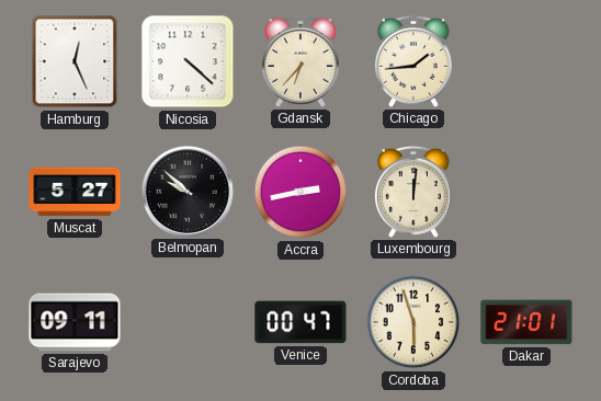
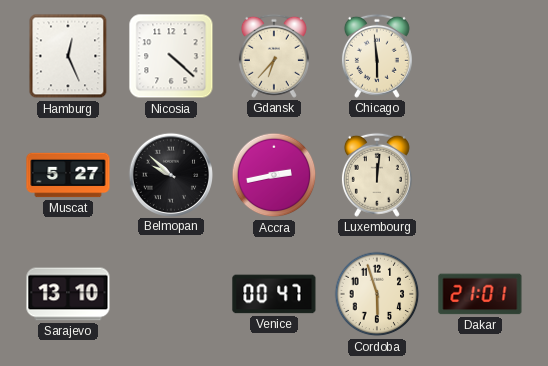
Chicago: 1:44 -> 5:59
Sarajevo: 09:11 -> 13:10
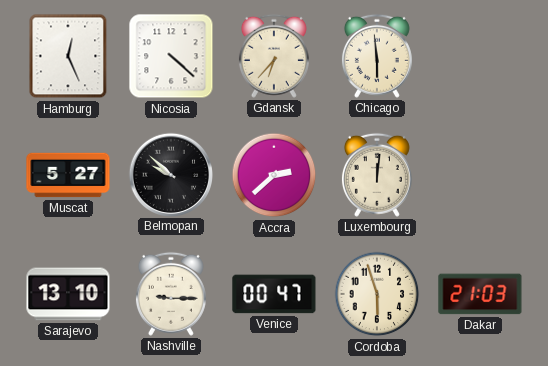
Accra: 2:43 -> 2:38
Nashville: none -> 9:15
Dakar: 21:01 -> 21:03
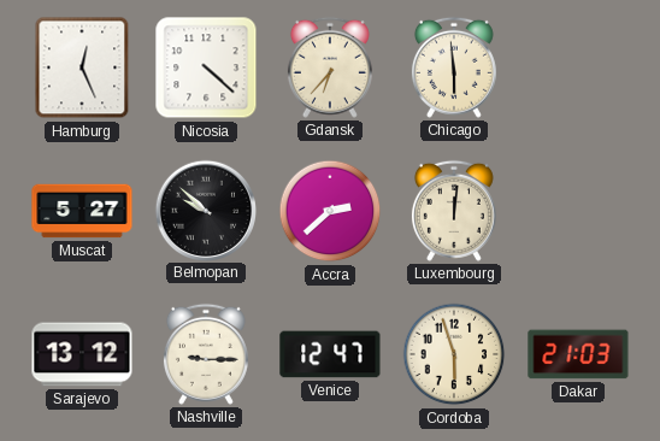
Sarajevo: 13:10 -> 13:12
Venice: 00:47 -> 12:47
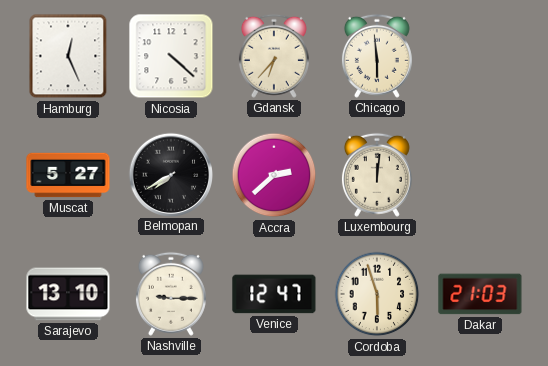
Belmopan: 9:52 -> 7:40
Sarajevo: 13:12 -> 13:10
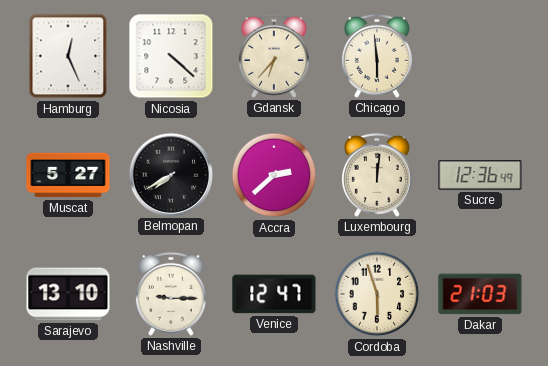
Sucre: none -> 12:36
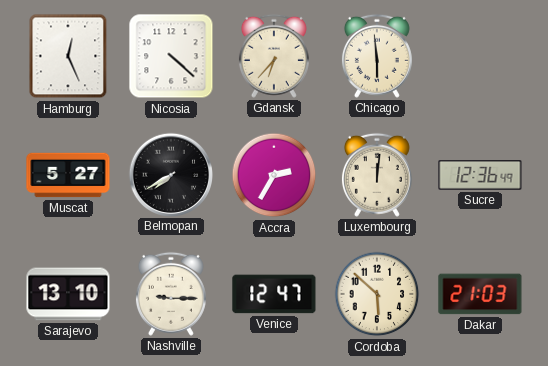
Accra: 2:38 -> 2:35
Cordoba: 5:57 -> 5:52
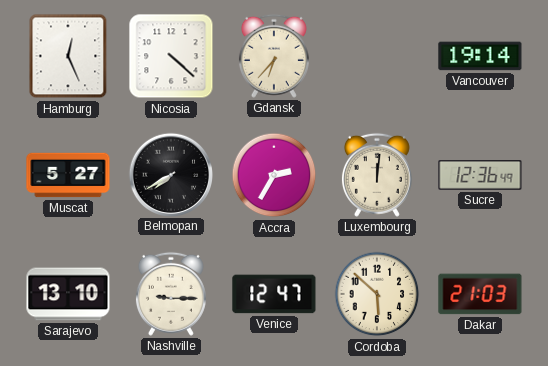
Chicago: 5:59 -> none
Vancouver: none -> 19:14
